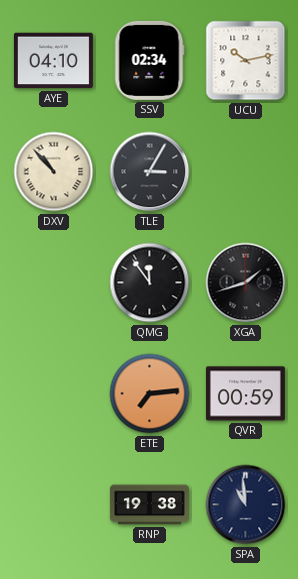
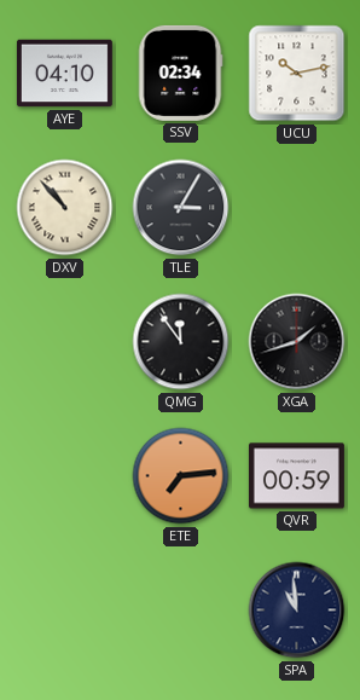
RNP: 19:38 -> none
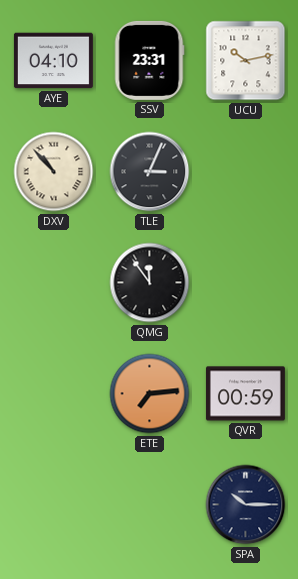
SSV: 02:34 -> 23:31
TLE: 3:05 -> 3:04
XGA: 1:42 -> none
SPA: 10:59 -> 10:15
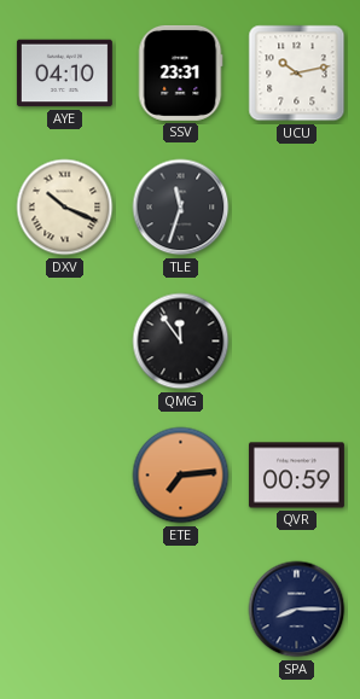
DXV: 10:53 -> 10:19
TLE: 3:04 -> 11:33
SPA: 10:15 -> 8:15
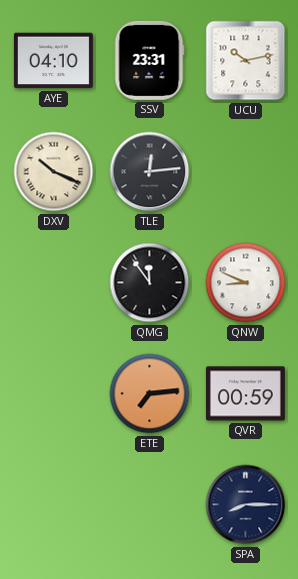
TLE: 11:33 -> 12:14
QNW: none -> 8:49
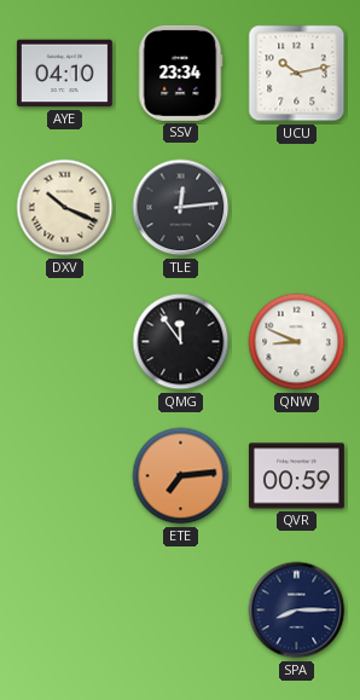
SSV: 23:31 -> 23:34
